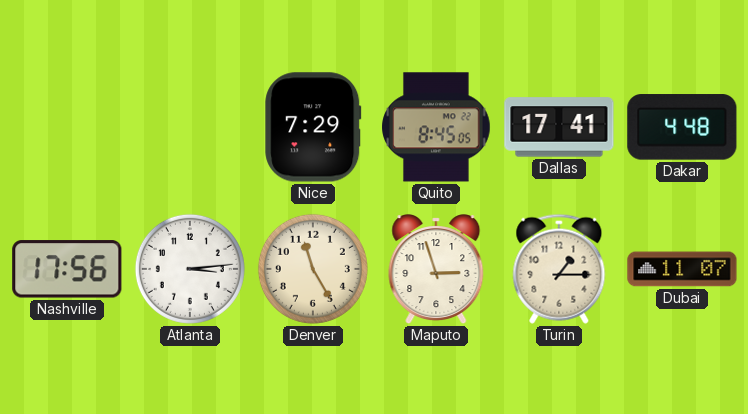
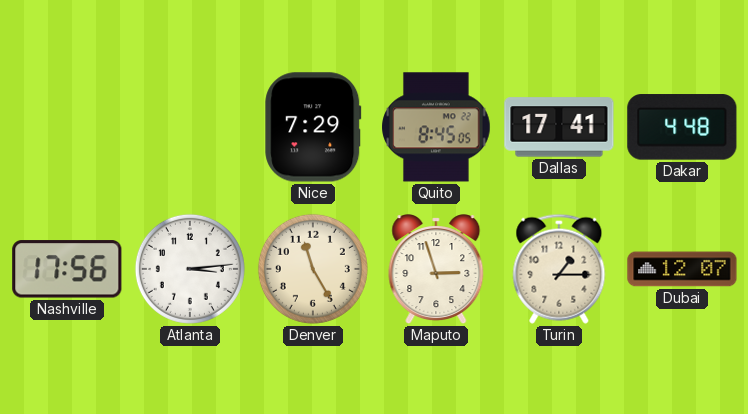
Dubai: 11:07 -> 12:07
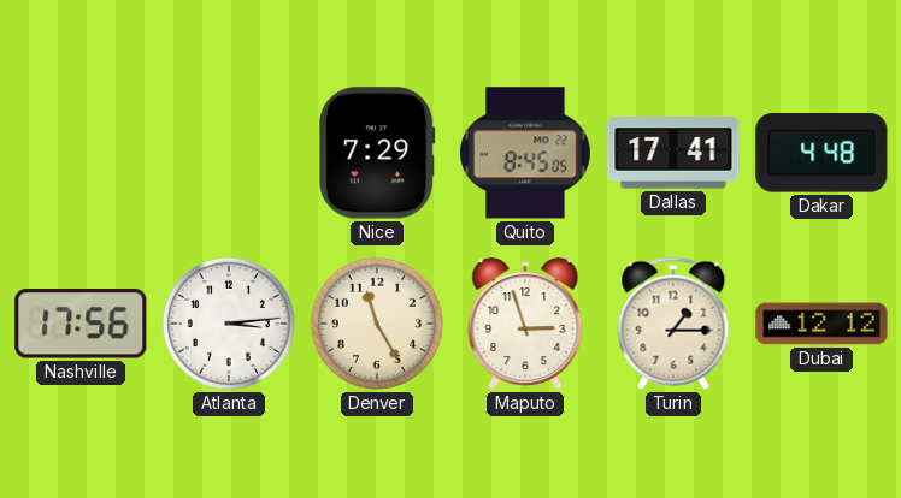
Dubai: 12:07 -> 12:12
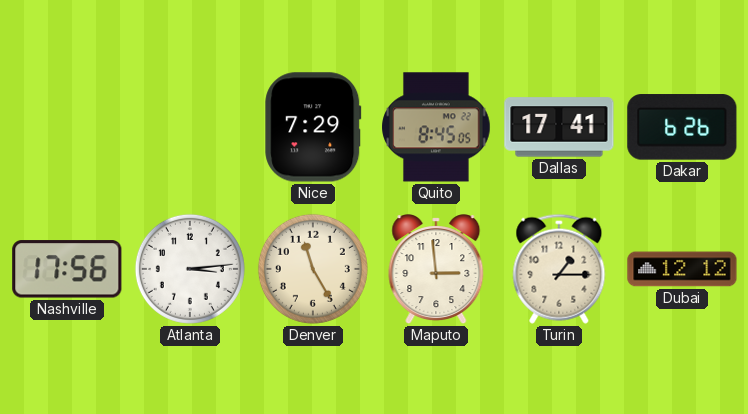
Dakar: 4:48 -> 6:26
Maputo: 2:57 -> 2:59
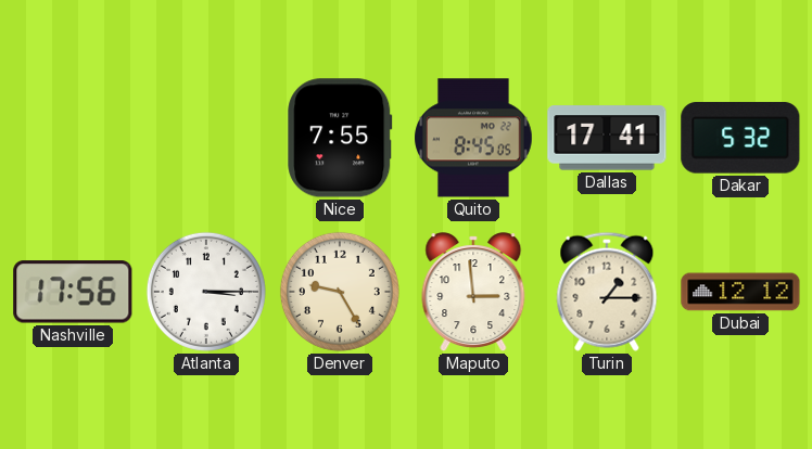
Nice: 7:29 -> 7:55
Dakar: 6:26 -> 5:32
Atlanta: 3:14 -> 3:15
Denver: 11:25 -> 9:25
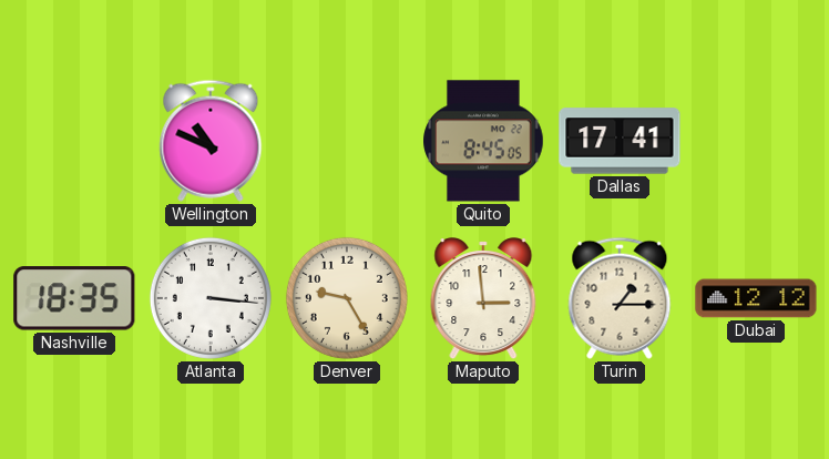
Wellington: none -> 10:49
Nice: 7:55 -> none
Dakar: 5:32 -> none
Nashville: 17:56 -> 18:35
Atlanta: 3:15 -> 3:16
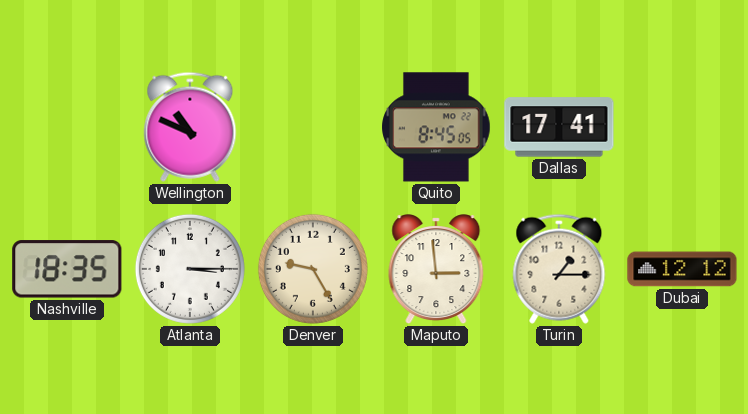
Atlanta: 3:16 -> 3:15
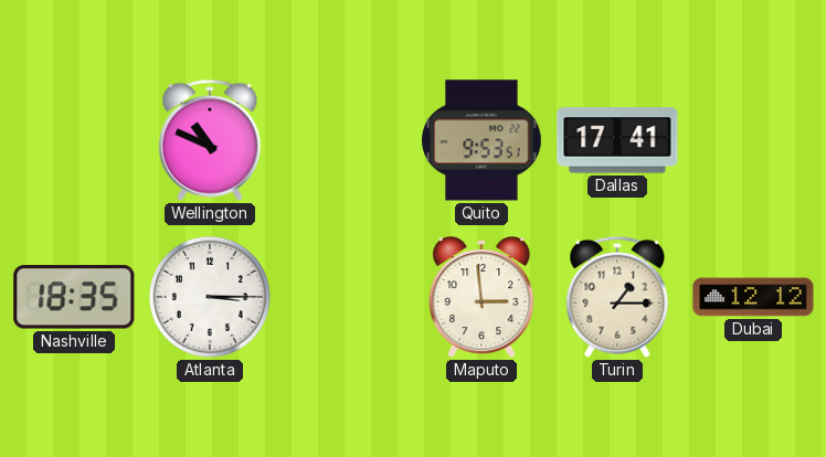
Quito: 8:45 -> 9:53
Denver: 9:25 -> none
